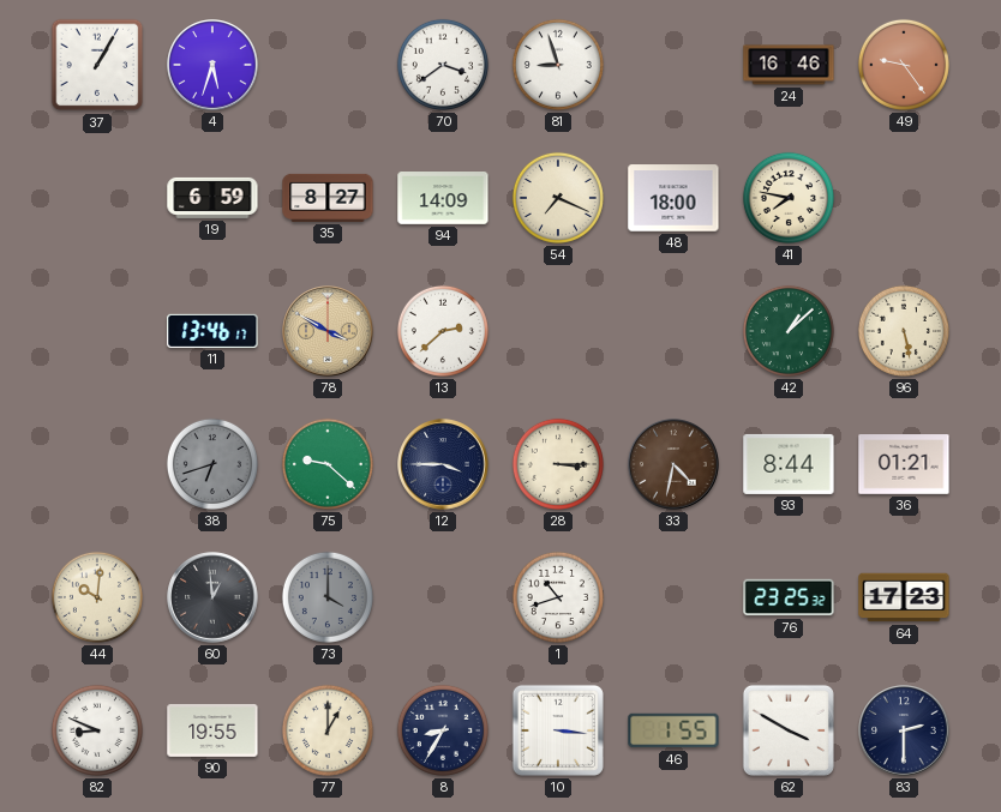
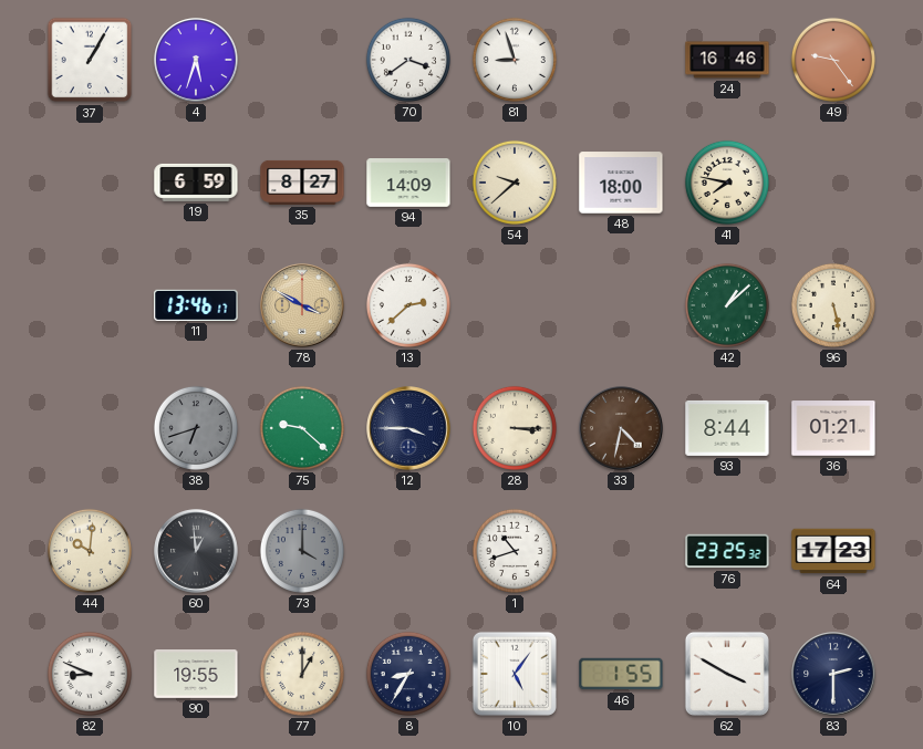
54: 7:19 -> 9:38
10: 3:16 -> 5:06
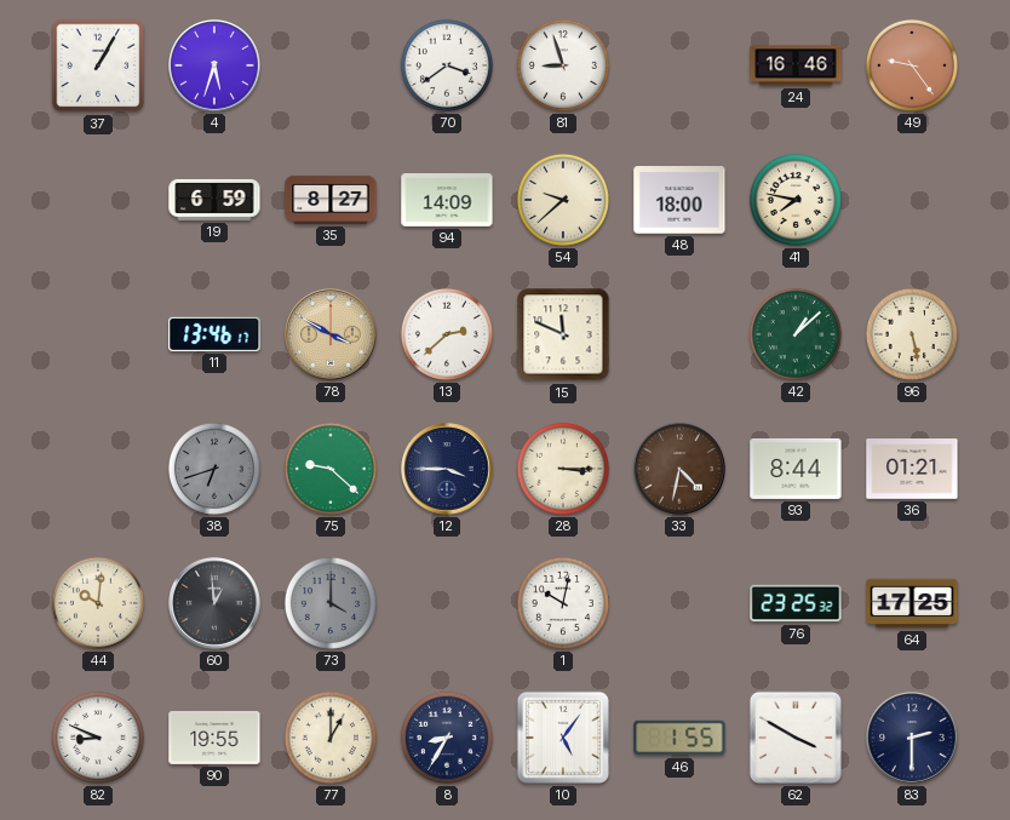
15: none -> 11:49
1: 10:42 -> 10:02
64: 17:23 -> 17:25
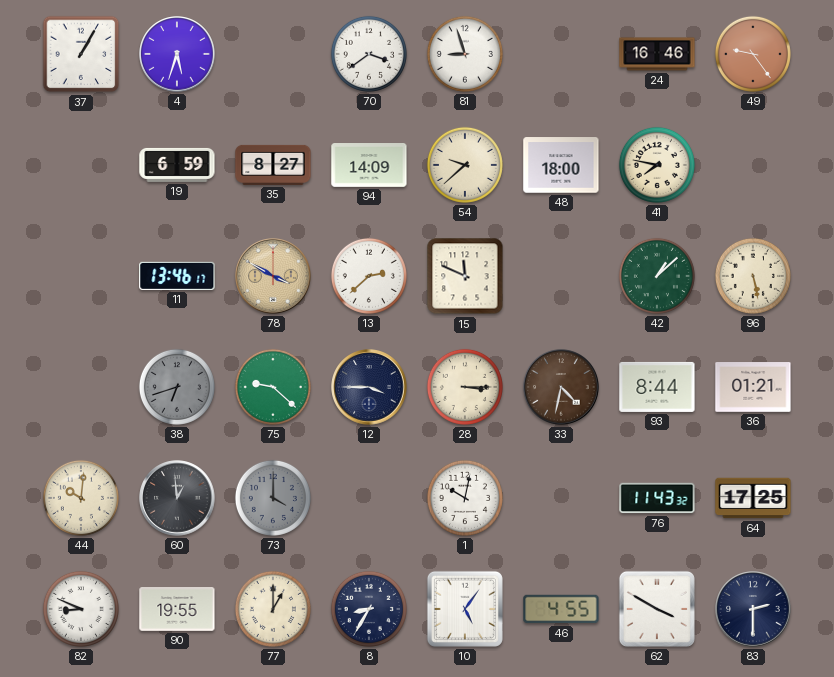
76: 23:25 -> 11:43
46: 1:55 -> 4:55
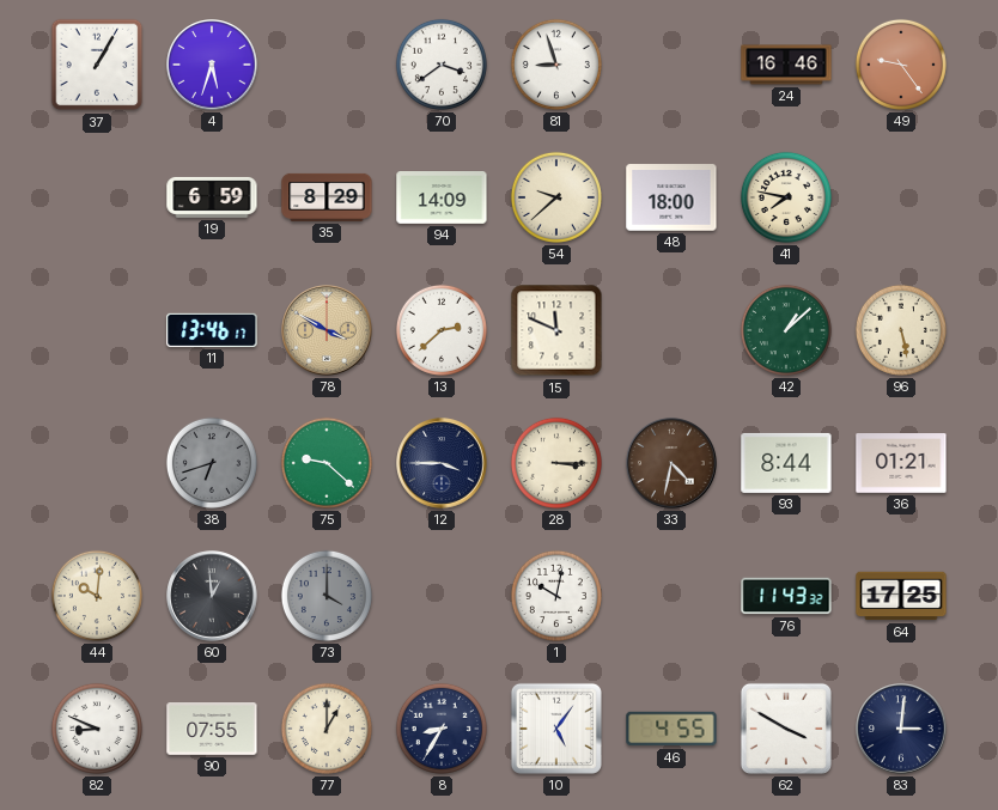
35: 8:27 -> 8:29
90: 19:55 -> 07:55
83: 2:30 -> 3:01
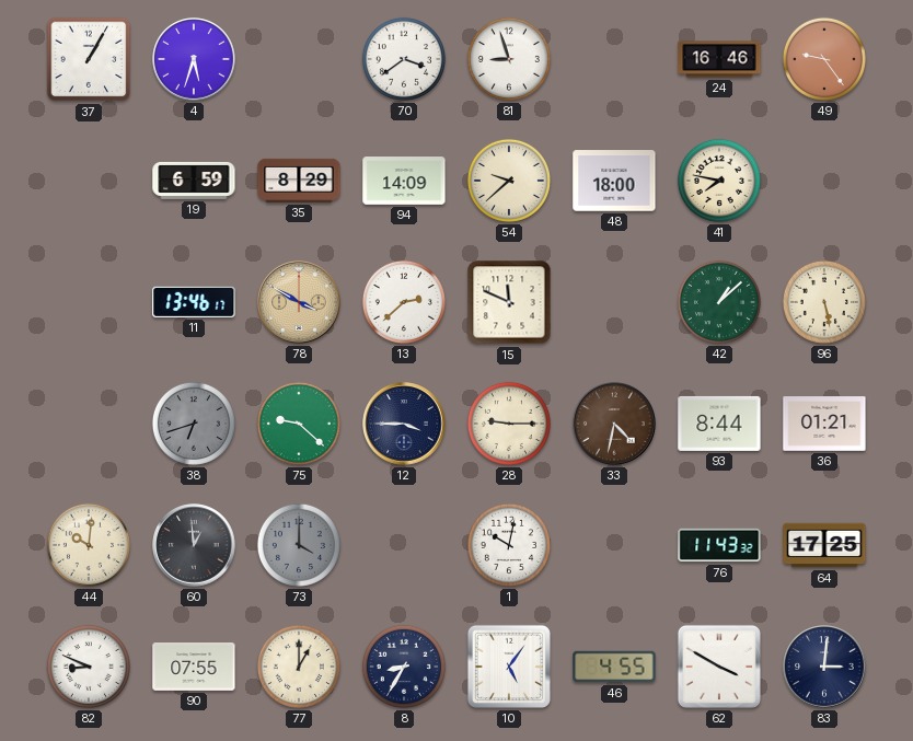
28: 3:15 -> 9:15
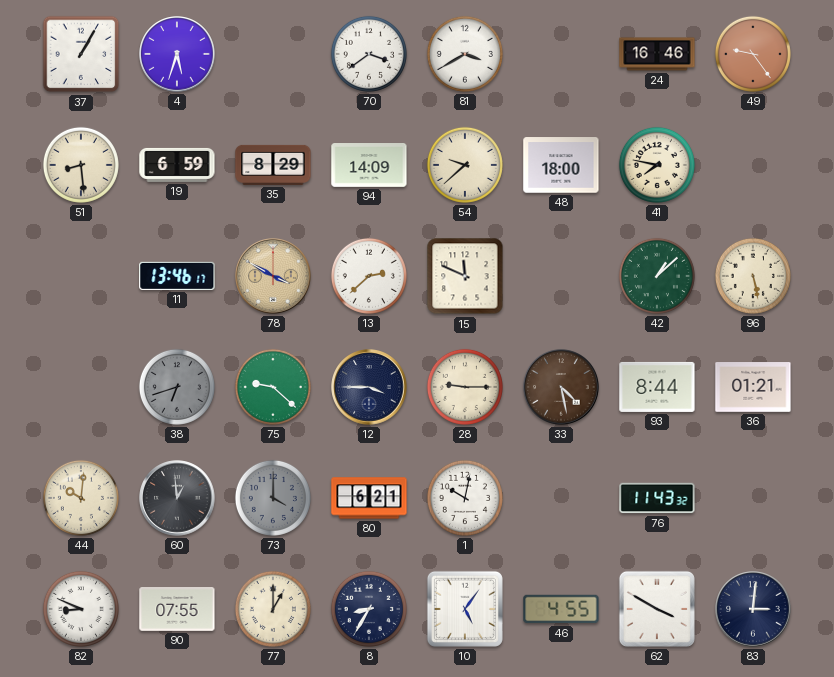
81: 8:57 -> 3:40
51: none -> 8:29
33: 4:32 -> 4:28
80: none -> 6:21
64: 17:25 -> none
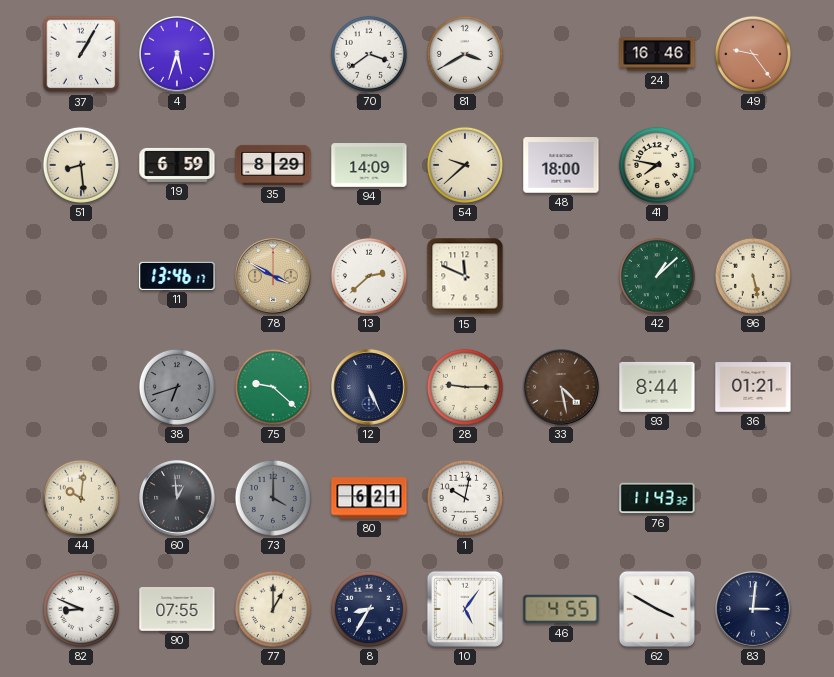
12: 3:45 -> 5:26
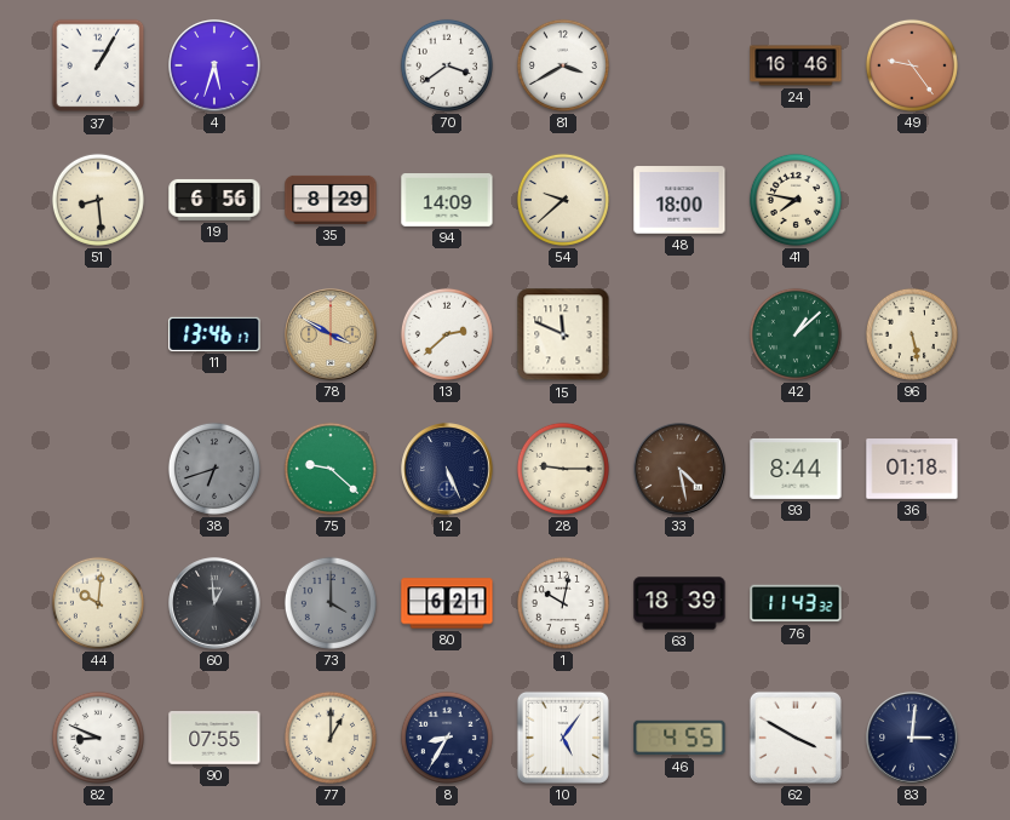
19: 6:59 -> 6:56
36: 01:21 -> 01:18
63: none -> 18:39
